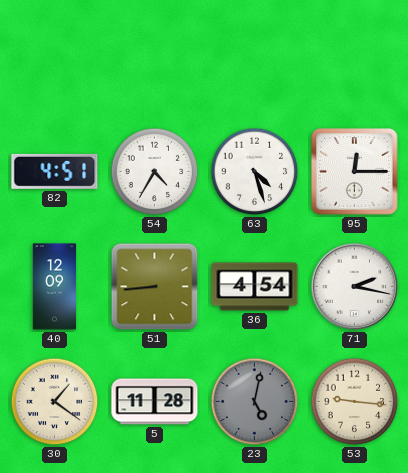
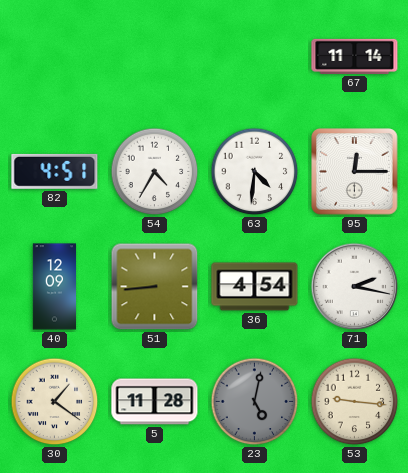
67: none -> 11:14
63: 4:27 -> 4:31
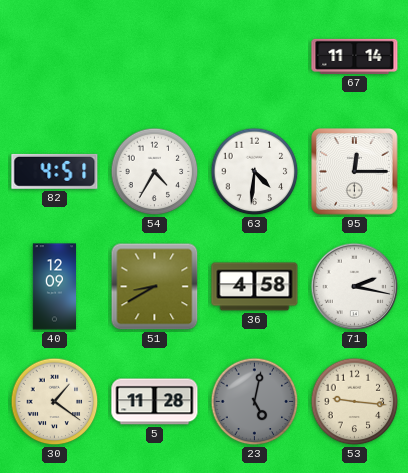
51: 8:44 -> 8:40
36: 4:54 -> 4:58
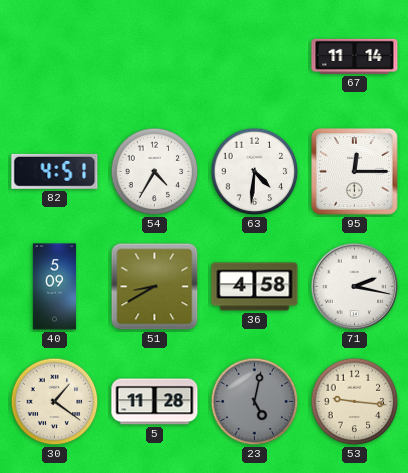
40: 12:09 -> 5:09
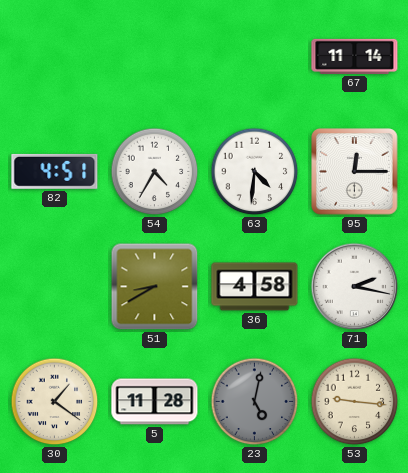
40: 5:09 -> none
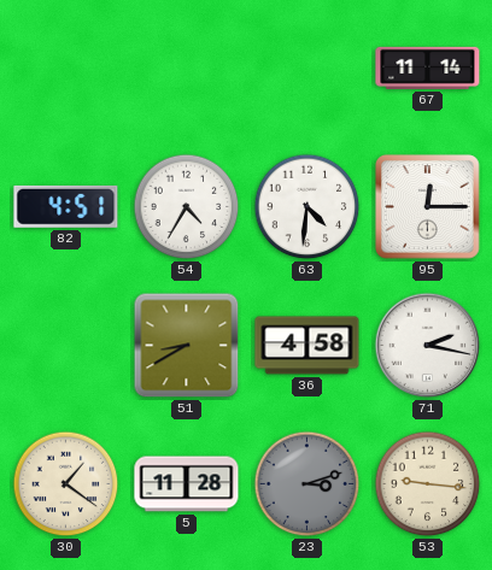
23: 5:02 -> 3:12
